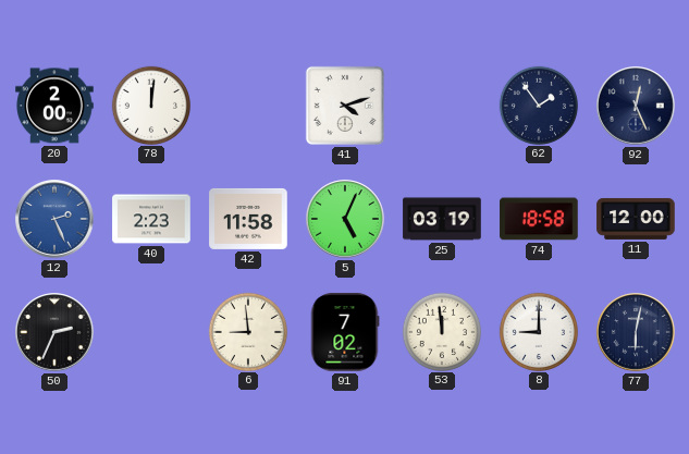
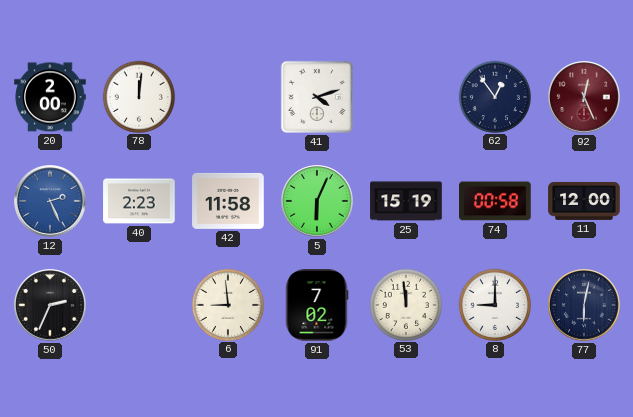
62: 1:54 -> 12:54
92 dial: navy -> burgundy
5: 5:04 -> 6:04
25: 03:19 -> 15:19
74: 18:58 -> 00:58
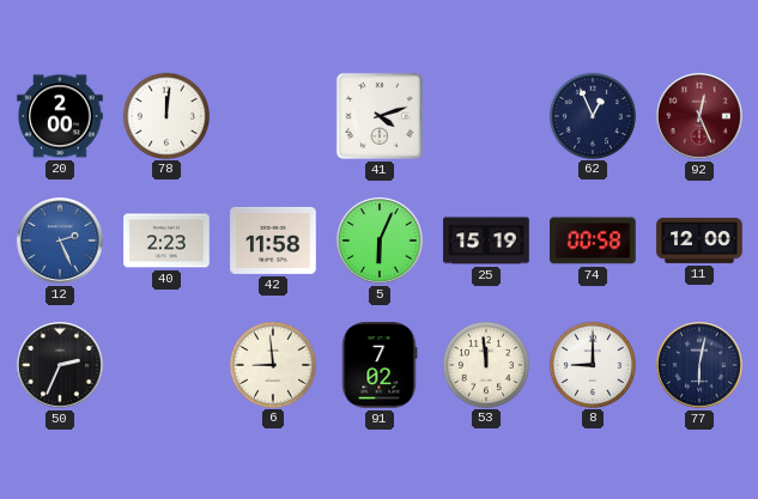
62: 12:54 -> 12:56
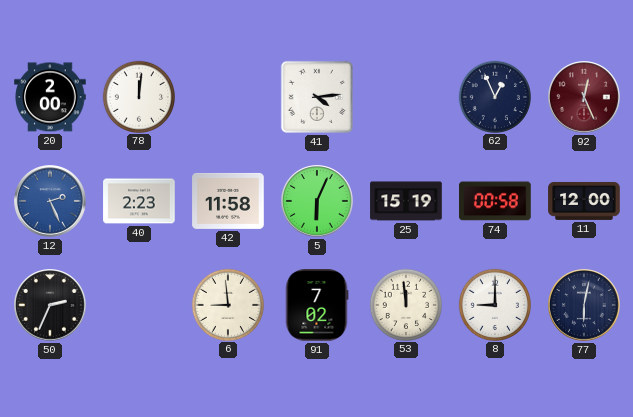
41: 4:12 -> 4:14
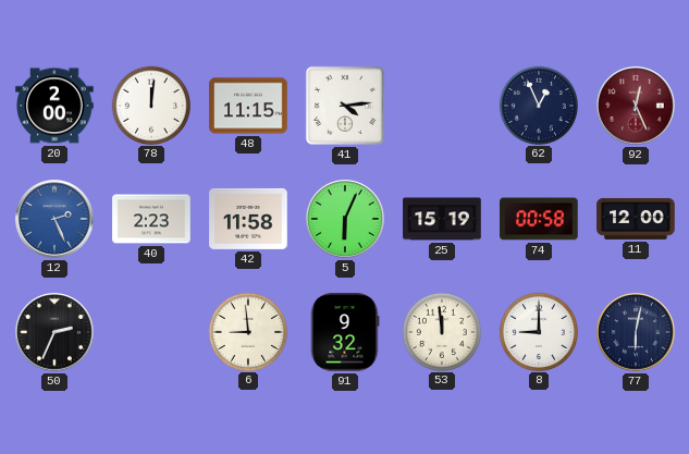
48: none -> 11:15
91: 7:02 -> 9:32
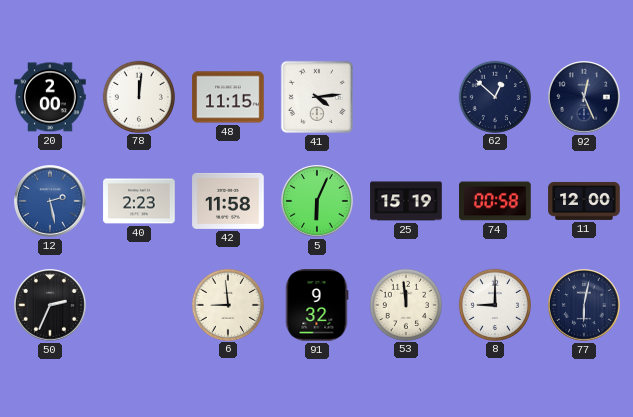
62: 12:56 -> 12:52
92 dial: burgundy -> navy
12: 2:26 -> 2:28
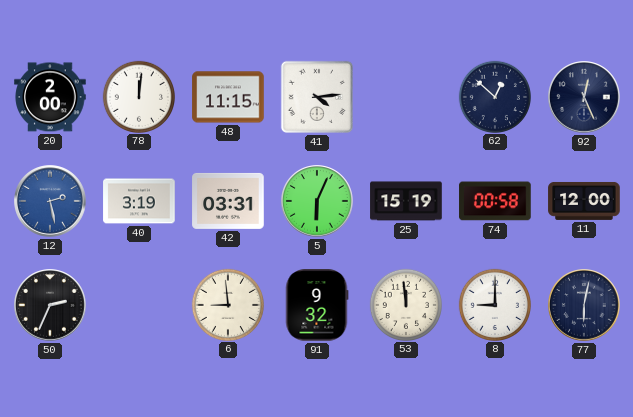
40: 2:23 -> 3:19
42: 11:58 -> 03:31
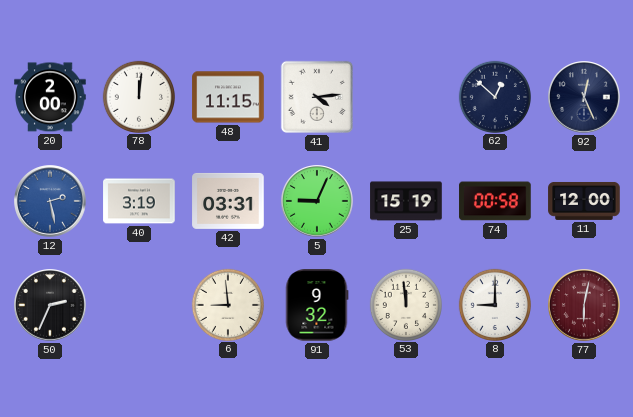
5: 6:04 -> 9:04
77 dial: navy -> burgundy
